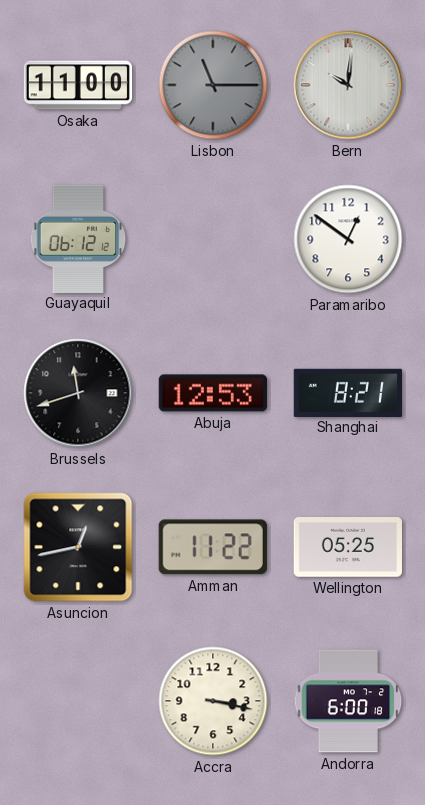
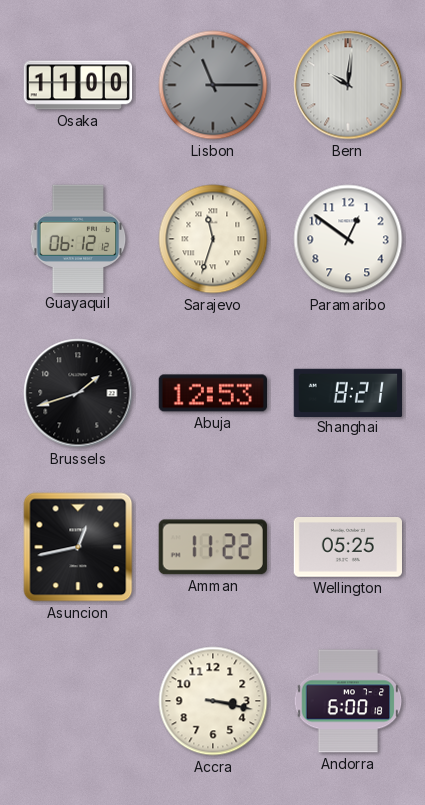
Sarajevo: none -> 11:33
Brussels: 11:42 -> 1:42
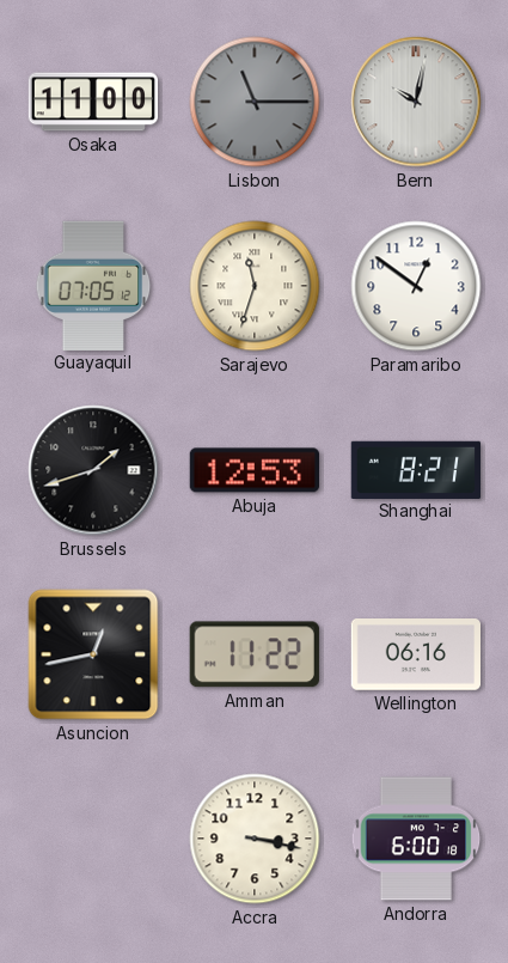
Bern: 10:01 -> 10:02
Guayaquil: 06:12 -> 07:05
Wellington: 05:25 -> 06:16
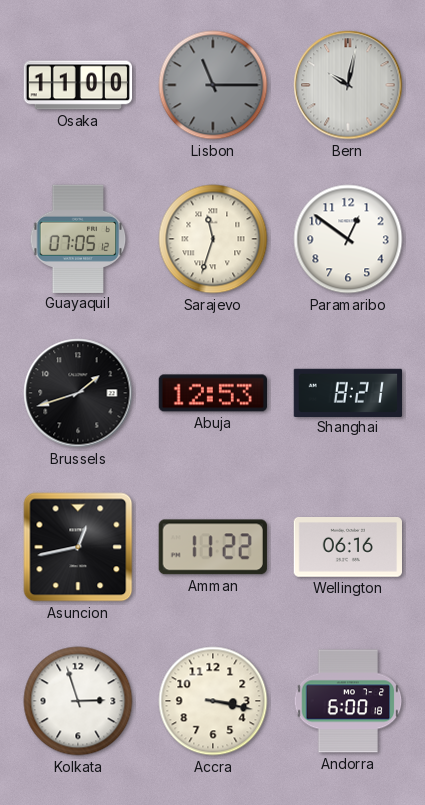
Kolkata: none -> 2:57
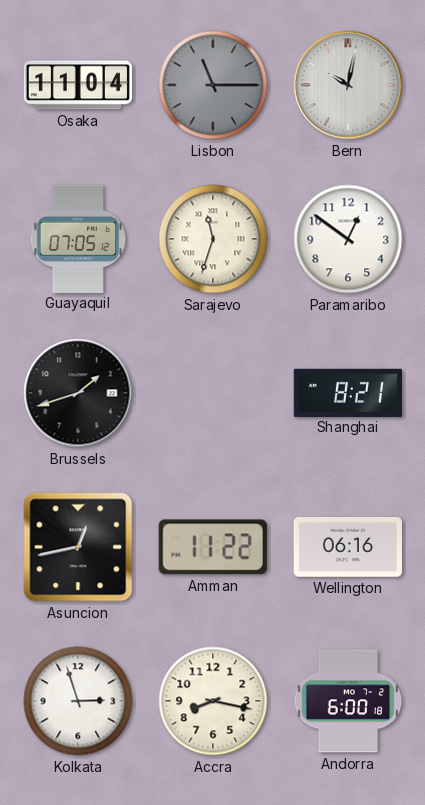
Osaka: 11:00 -> 11:04
Abuja: 12:53 -> none
Accra: 3:17 -> 8:17
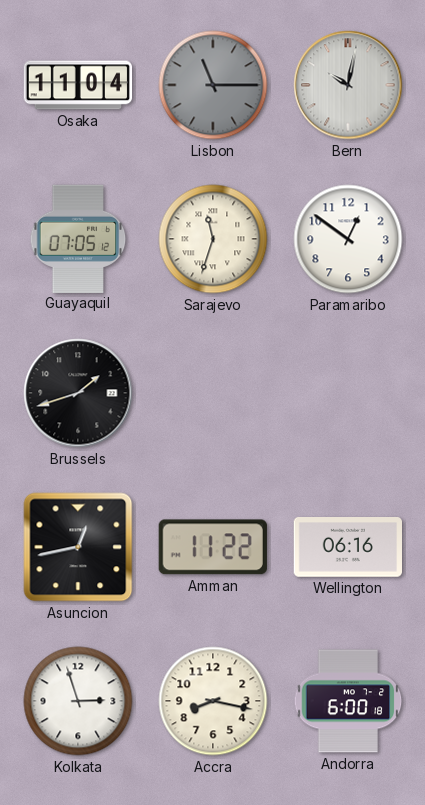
Shanghai: 8:21 -> none
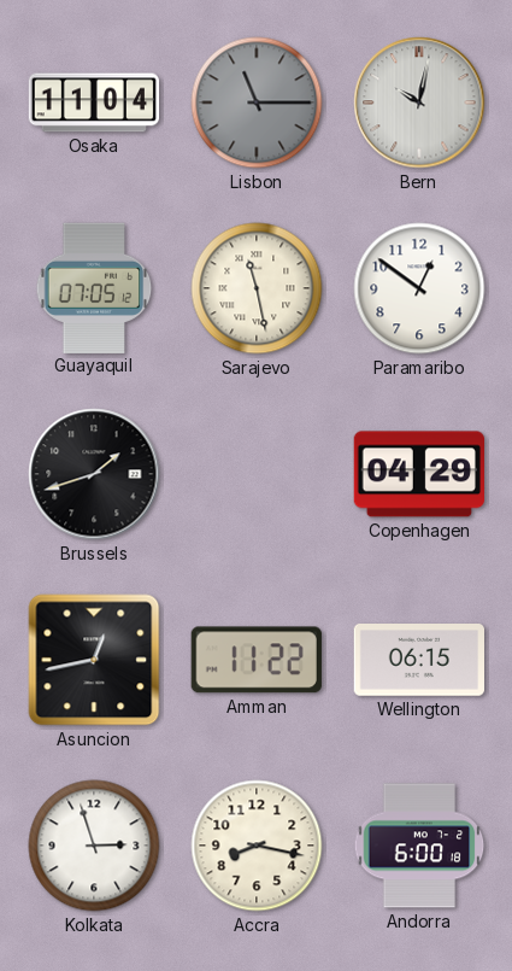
Sarajevo: 11:33 -> 11:28
Copenhagen: none -> 04:29
Wellington: 06:16 -> 06:15
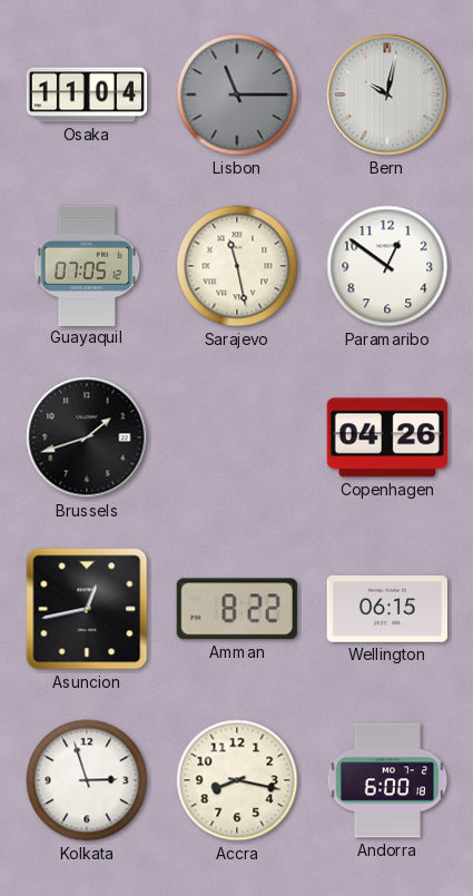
Copenhagen: 04:29 -> 04:26
Amman: 11:22 -> 8:22
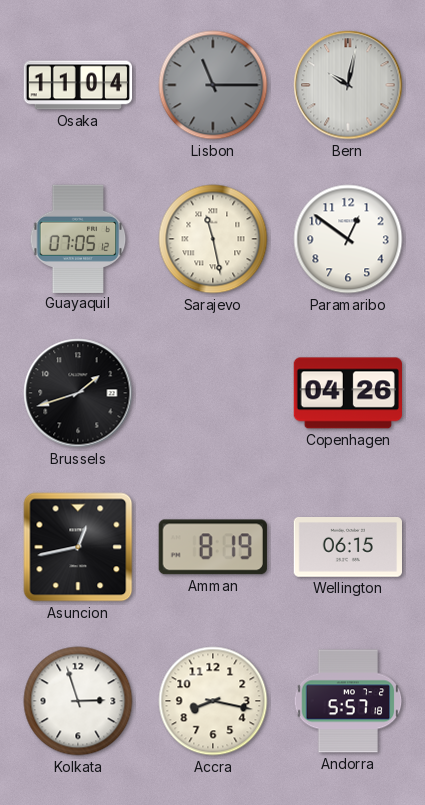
Amman: 8:22 -> 8:19
Andorra: 6:00 -> 5:57
